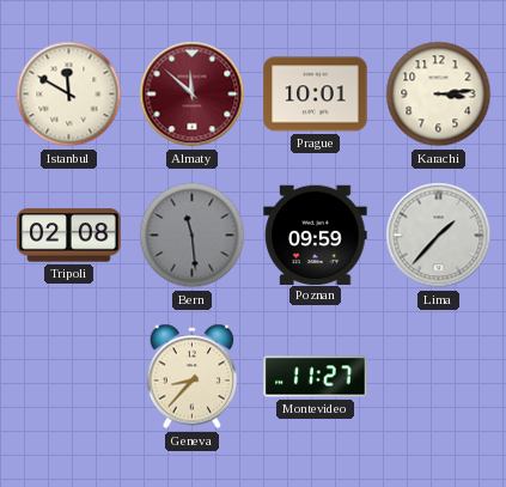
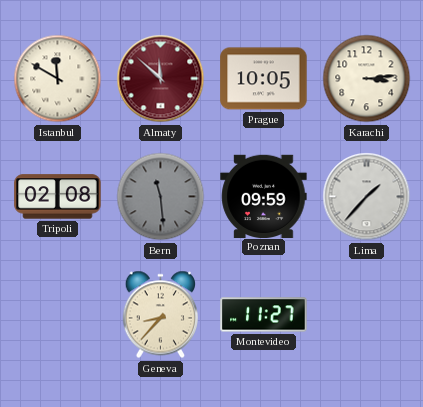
Prague: 10:01 -> 10:05
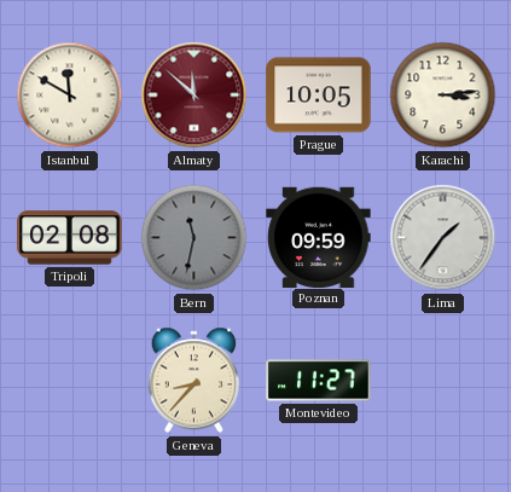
Bern: 11:29 -> 11:32
Lima: 1:37 -> 1:36
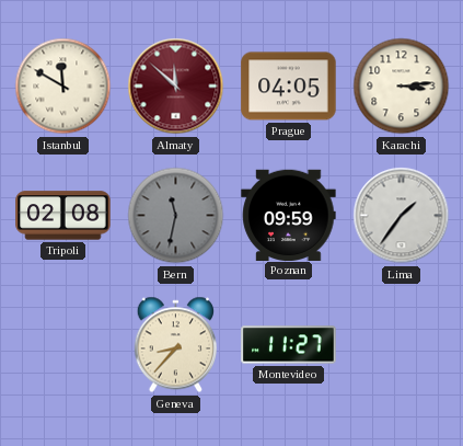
Prague: 10:05 -> 04:05
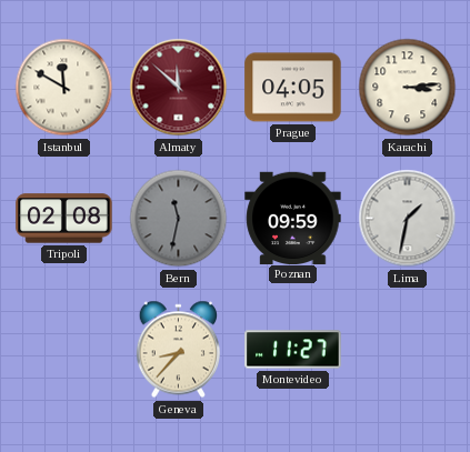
Lima: 1:36 -> 1:32
